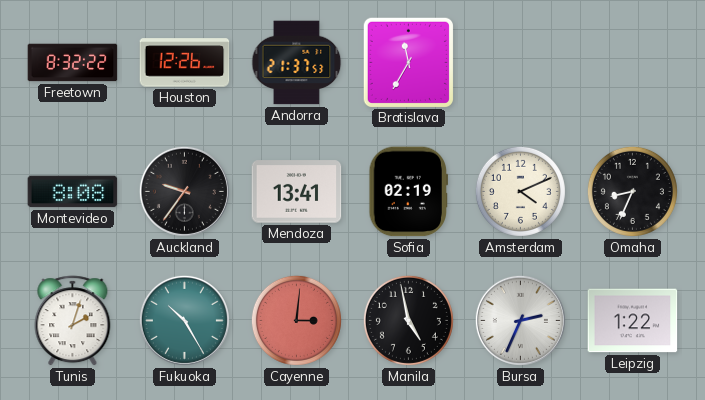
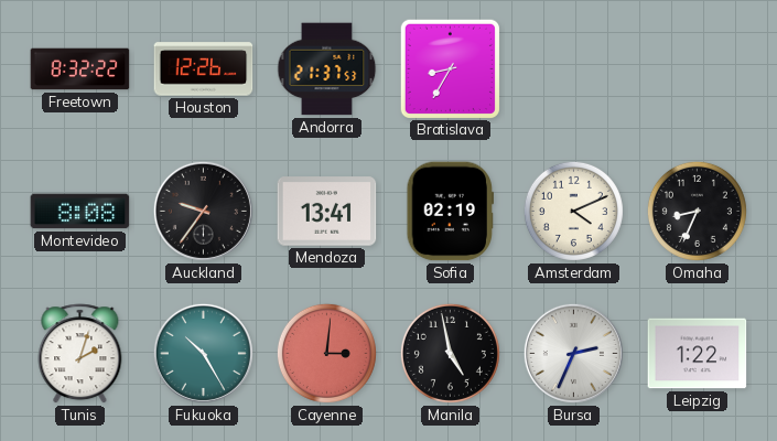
Bratislava: 11:35 -> 8:35
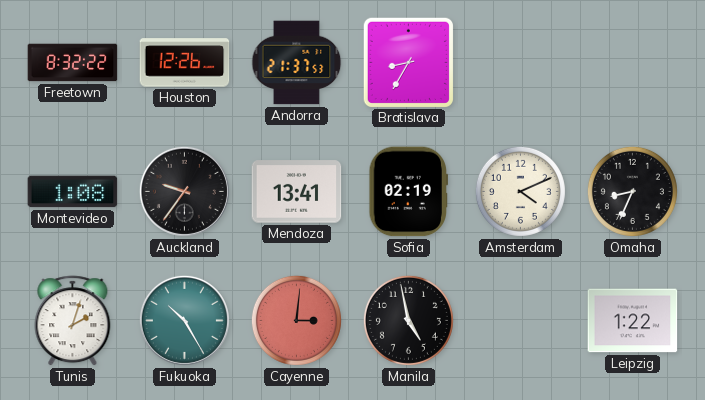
Montevideo: 8:08 -> 1:08
Bursa: 2:34 -> none
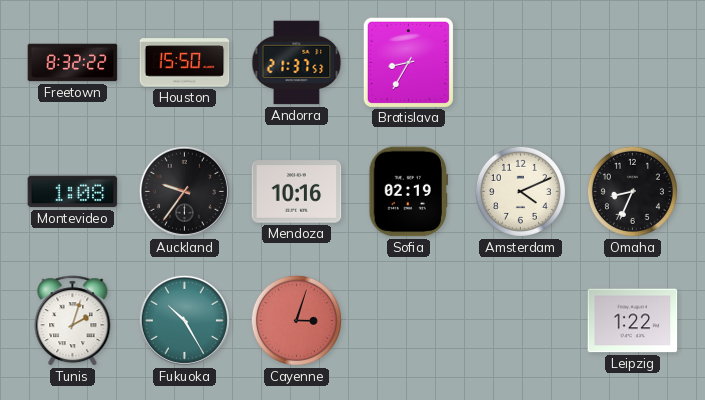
Houston: 12:26 -> 15:50
Mendoza: 13:41 -> 10:16
Cayenne: 3:01 -> 3:03
Manila: 4:58 -> none
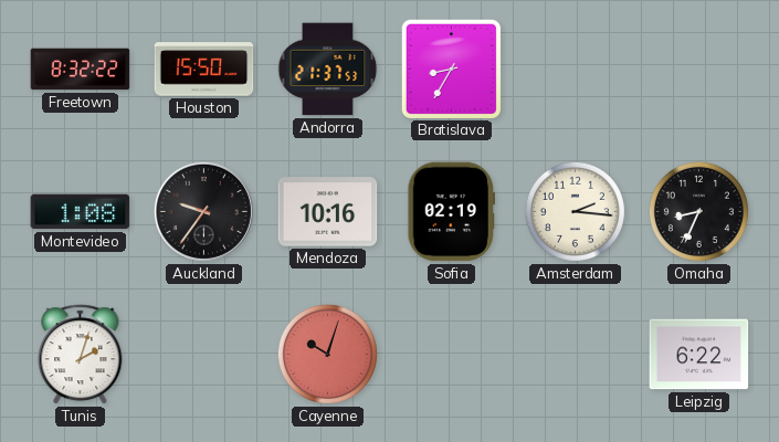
Amsterdam: 4:11 -> 2:16
Fukuoka: 10:25 -> none
Cayenne: 3:03 -> 10:03
Leipzig: 1:22 -> 6:22
